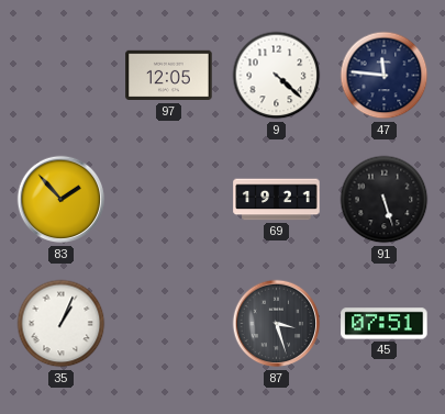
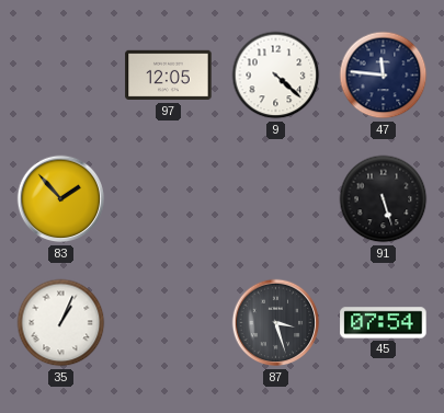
69: 19:21 -> none
45: 07:51 -> 07:54
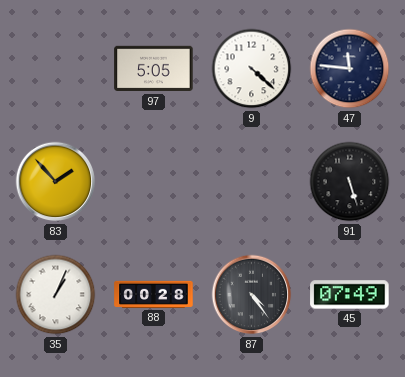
97: 12:05 -> 5:05
88: none -> 00:28
87: 3:27 -> 4:24
45: 07:54 -> 07:49
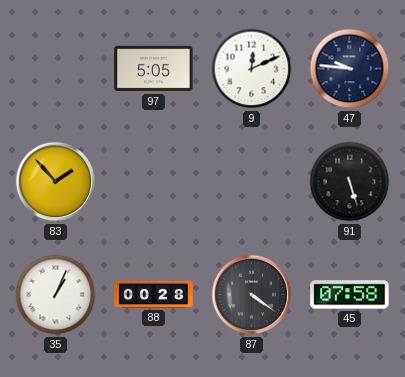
9: 4:22 -> 12:11
47: 11:46 -> 9:46
87: 4:24 -> 4:21
45: 07:49 -> 07:58
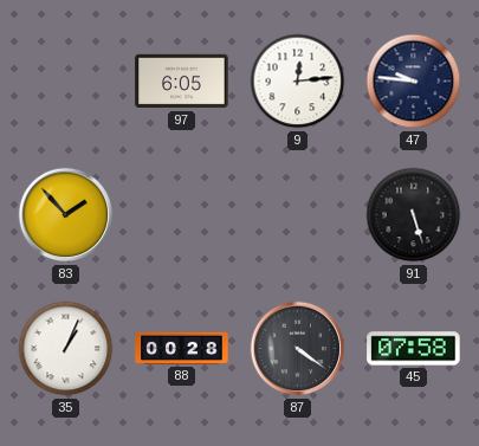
97: 5:05 -> 6:05
9: 12:11 -> 12:14
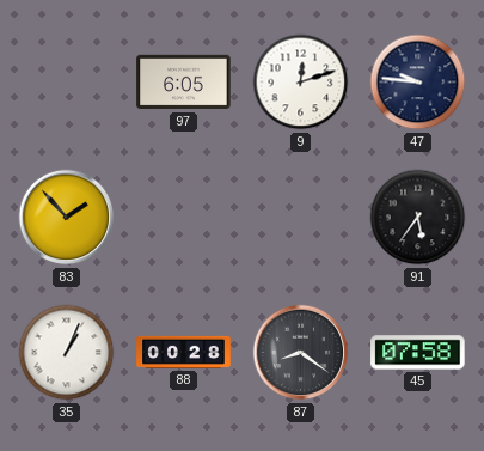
9: 12:14 -> 12:12
91: 5:27 -> 5:36
87: 4:21 -> 8:21
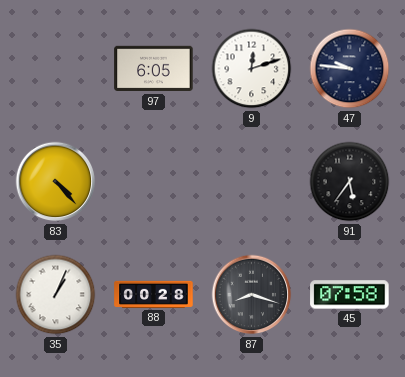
83: 1:53 -> 4:23
87: 8:21 -> 8:18
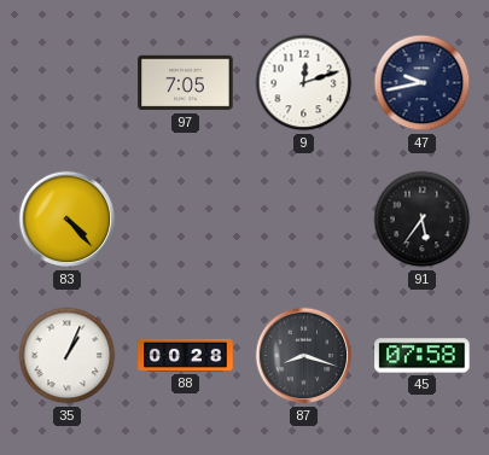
97: 6:05 -> 7:05
47: 9:46 -> 9:43
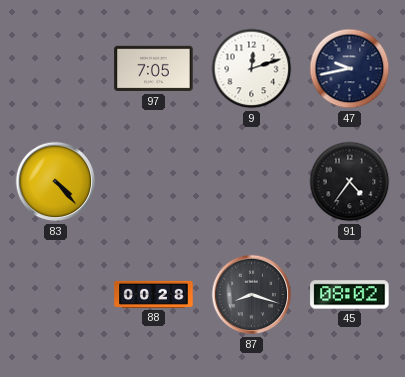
91: 5:36 -> 4:36
35: 1:04 -> none
45: 07:58 -> 08:02
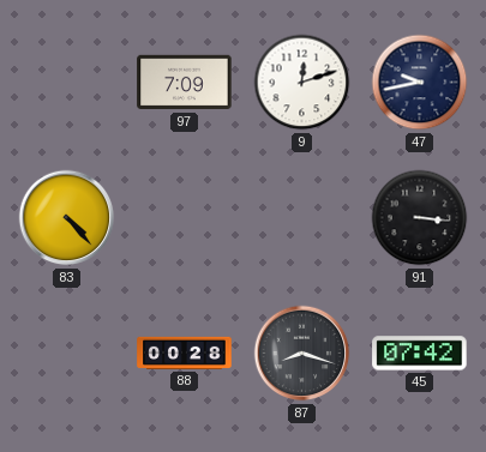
97: 7:05 -> 7:09
91: 4:36 -> 3:16
45: 08:02 -> 07:42
